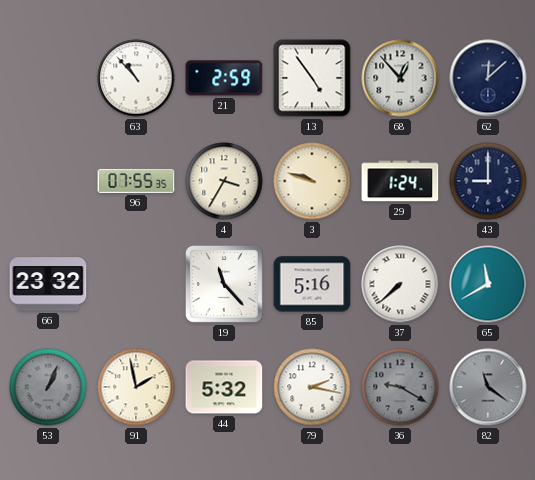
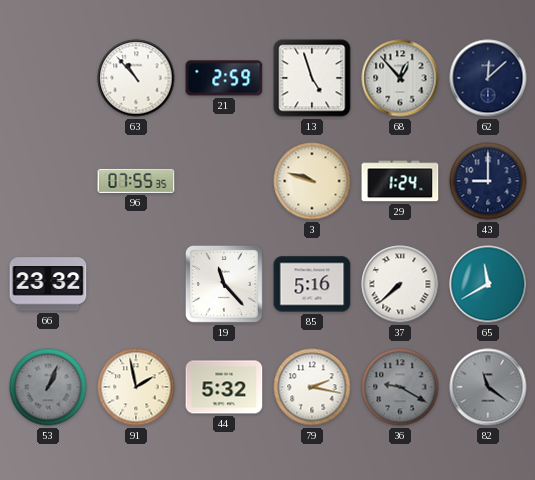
13: 4:54 -> 4:57
4: 3:35 -> none
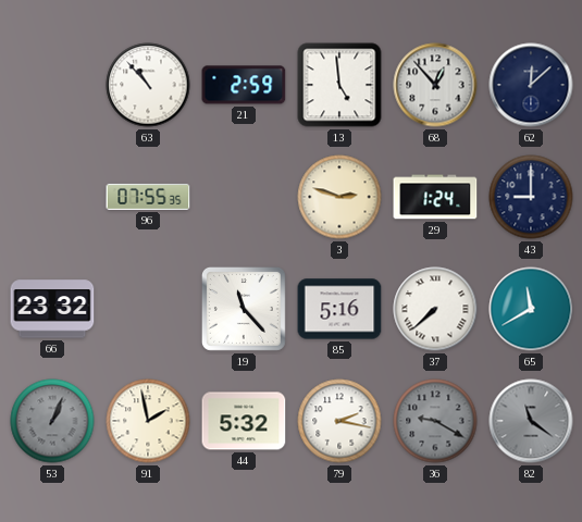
13: 4:57 -> 4:59
3: 9:48 -> 2:48
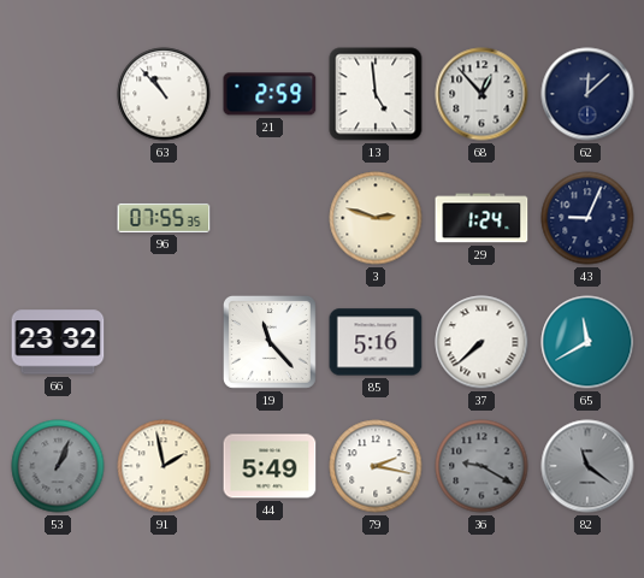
43: 9:00 -> 9:04
44: 5:32 -> 5:49
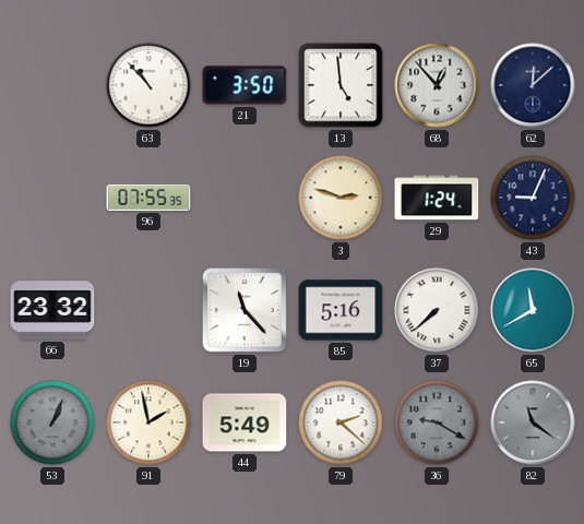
21: 2:59 -> 3:50
79: 2:17 -> 2:22
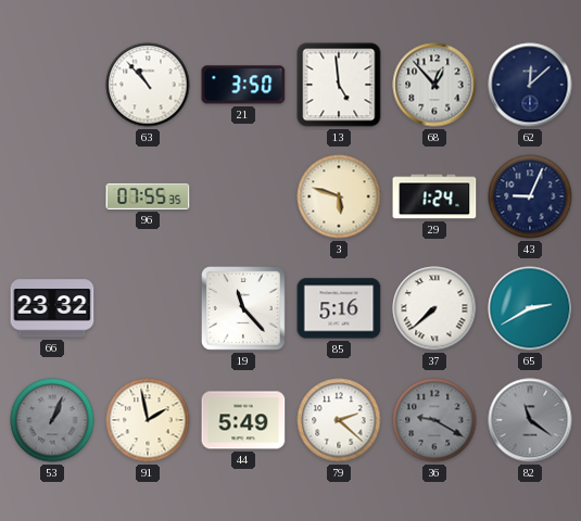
3: 2:48 -> 5:48
65: 11:40 -> 2:40
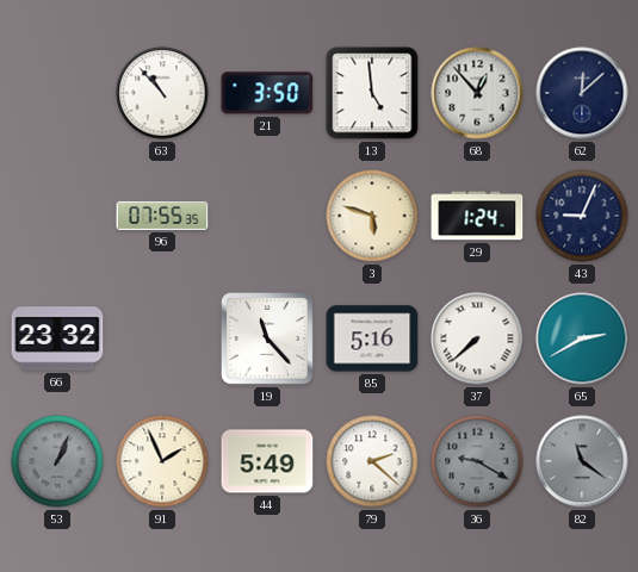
91: 1:58 -> 1:56
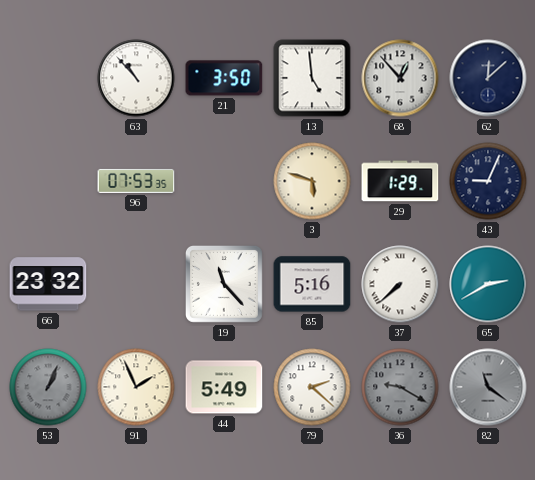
96: 07:55 -> 07:53
29: 1:24 -> 1:29
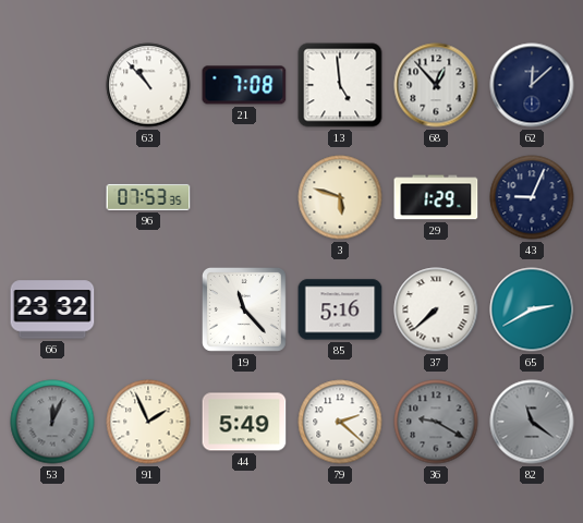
21: 3:50 -> 7:08
53: 1:04 -> 12:04
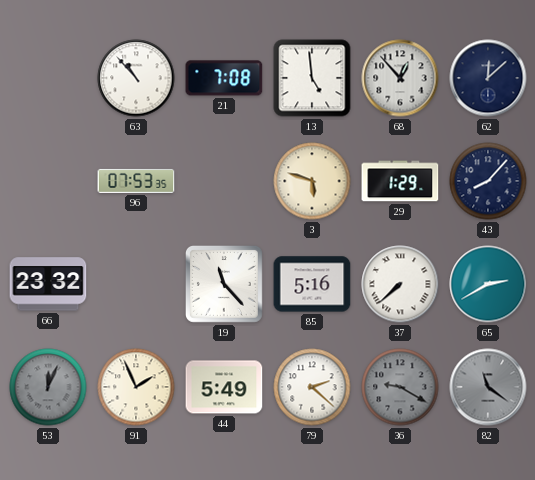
43: 9:04 -> 8:07
